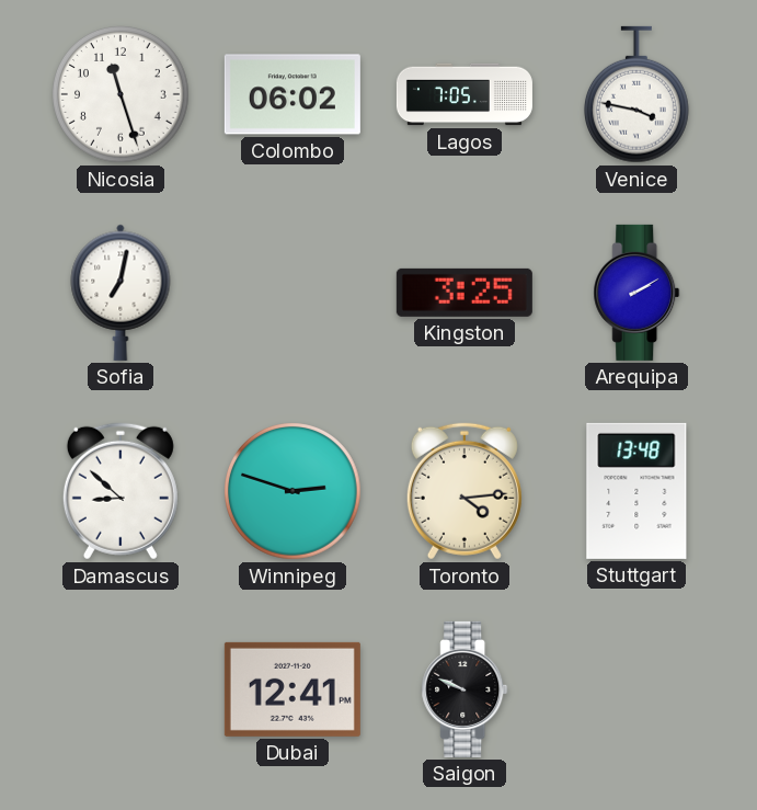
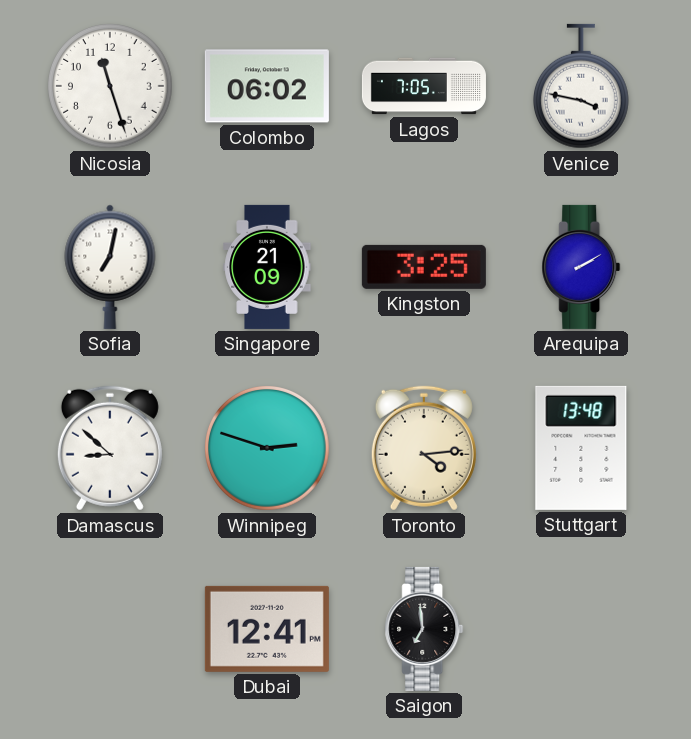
Singapore: none -> 21:09
Saigon: 9:49 -> 6:59
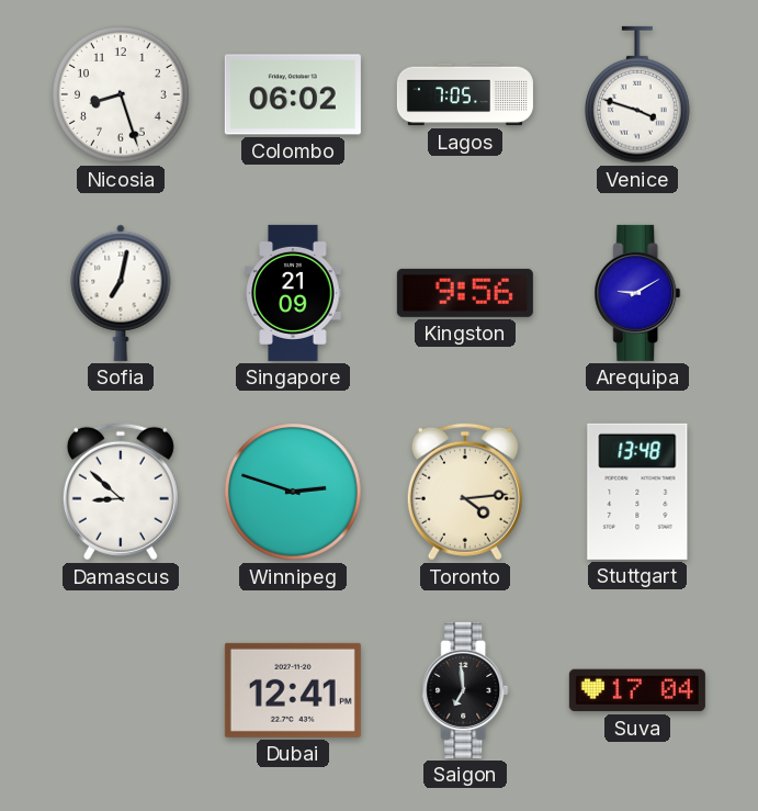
Nicosia: 11:27 -> 8:27
Venice: 3:47 -> 3:48
Kingston: 3:25 -> 9:56
Arequipa: 2:10 -> 9:10
Suva: none -> 17:04
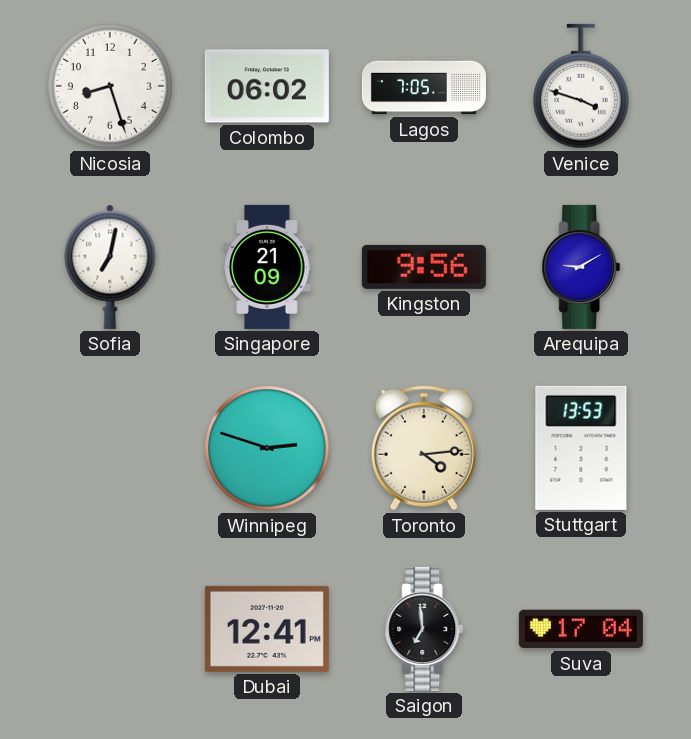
Damascus: 8:52 -> none
Stuttgart: 13:48 -> 13:53
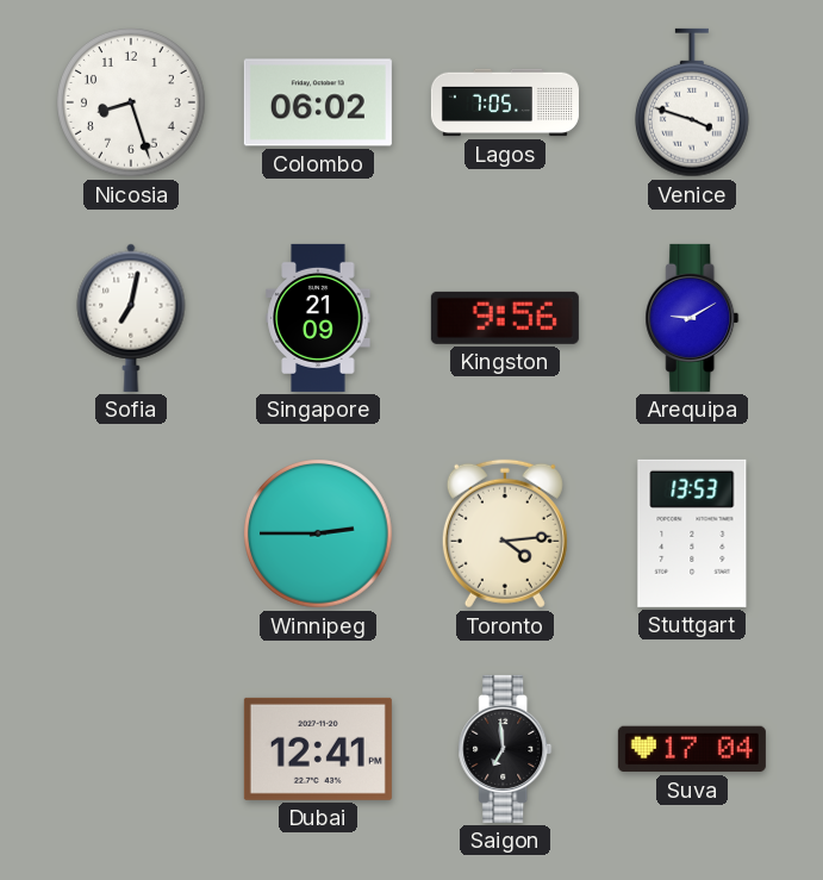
Winnipeg: 2:48 -> 2:45
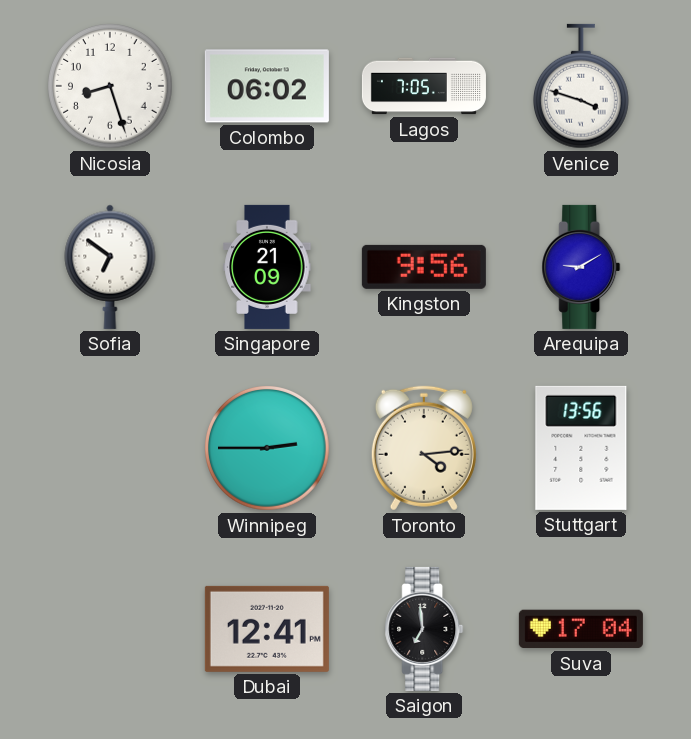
Sofia: 7:02 -> 6:51
Stuttgart: 13:53 -> 13:56
